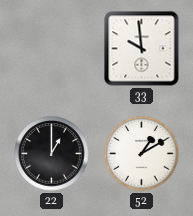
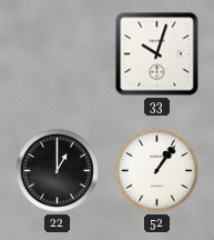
33: 9:59 -> 10:03
52: 1:10 -> 1:06
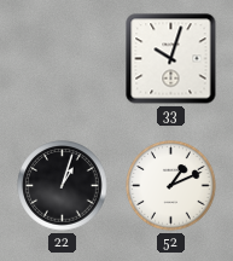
22: 1:00 -> 1:03
52: 1:06 -> 1:11
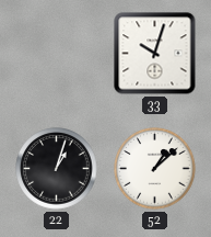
52: 1:11 -> 1:08
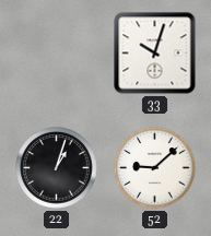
52: 1:08 -> 9:08
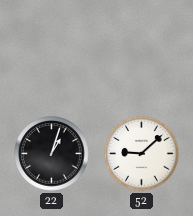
33: 10:03 -> none
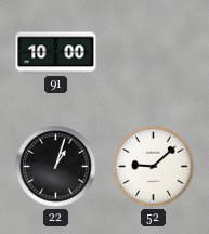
91: none -> 10:00
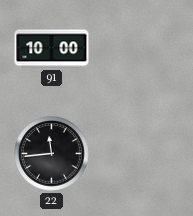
22: 1:03 -> 11:44
52: 9:08 -> none
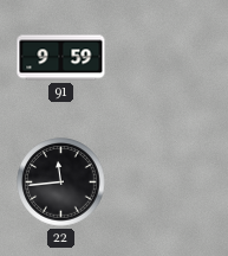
91: 10:00 -> 9:59
